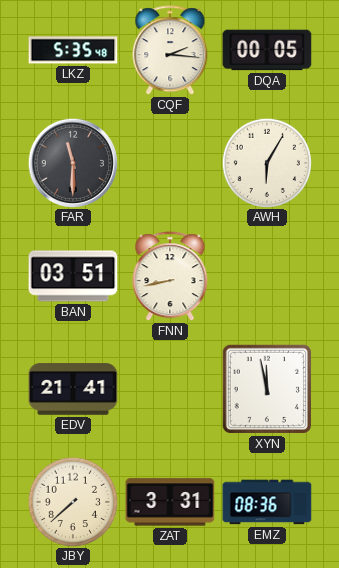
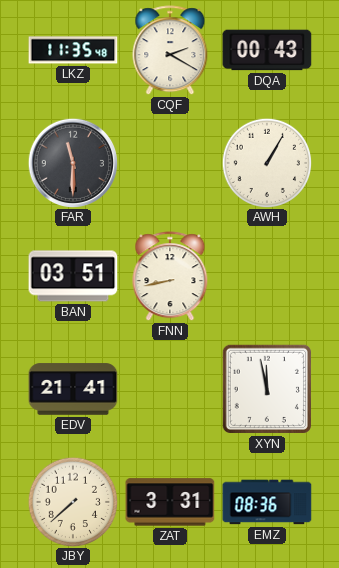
LKZ: 5:35 -> 11:35
CQF: 2:16 -> 2:20
DQA: 00:05 -> 00:43
AWH: 6:05 -> 1:05
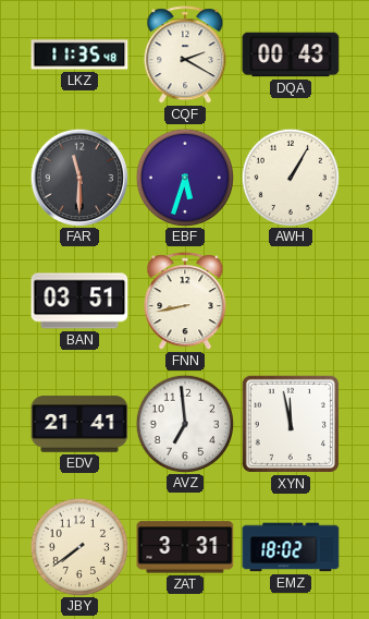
EBF: none -> 5:33
AVZ: none -> 6:59
JBY: 7:38 -> 7:39
EMZ: 08:36 -> 18:02
